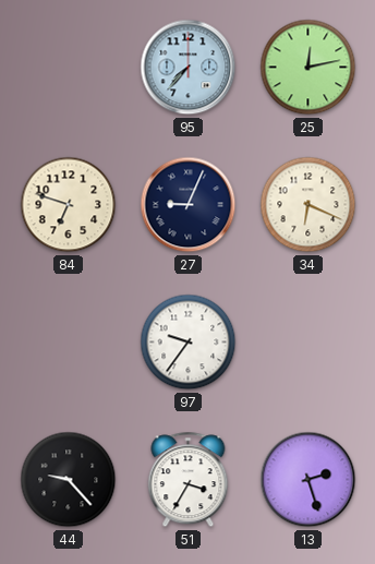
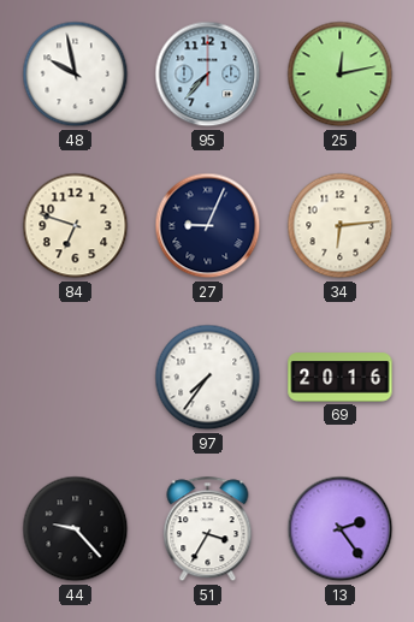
48: none -> 9:58
34: 6:19 -> 6:14
97: 9:36 -> 7:36
69: none -> 20:16
13: 2:27 -> 2:24
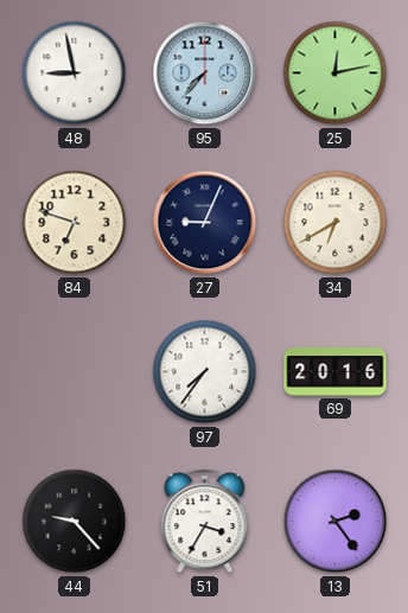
48: 9:58 -> 8:58
34: 6:14 -> 6:40
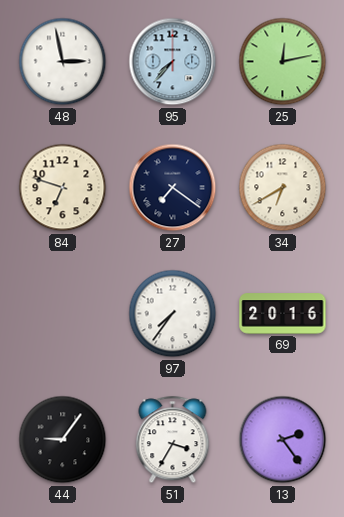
48: 8:58 -> 2:58
27: 9:04 -> 7:21
44: 9:23 -> 9:06
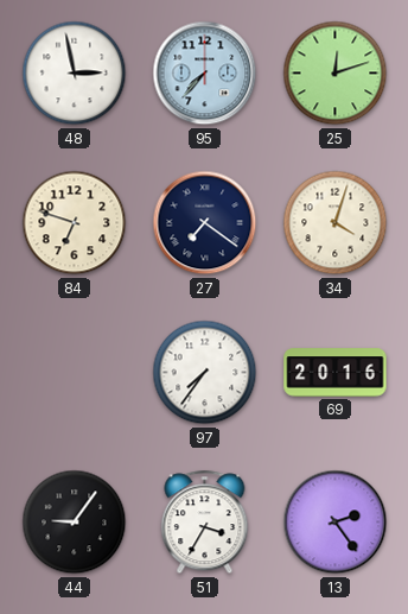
25: 12:13 -> 12:12
34: 6:40 -> 4:03
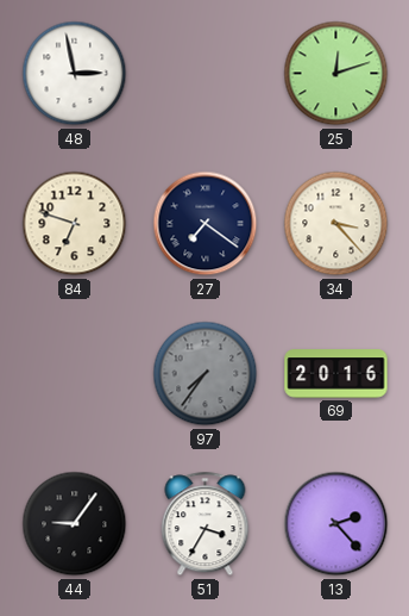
95: 7:37 -> none
34: 4:03 -> 3:23
97 dial: white -> grey
13: 2:24 -> 2:23
